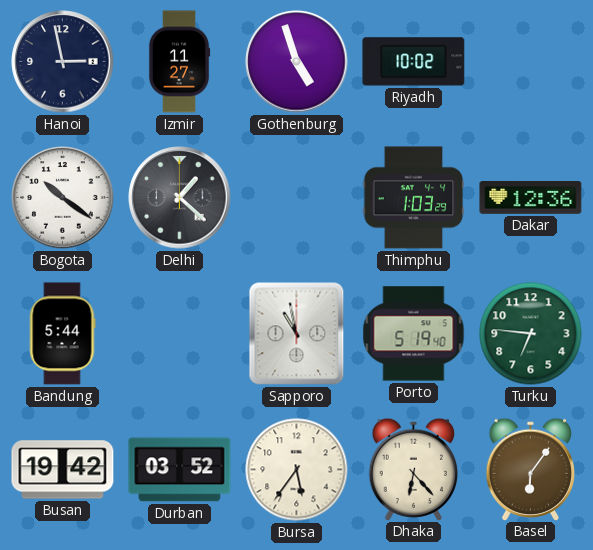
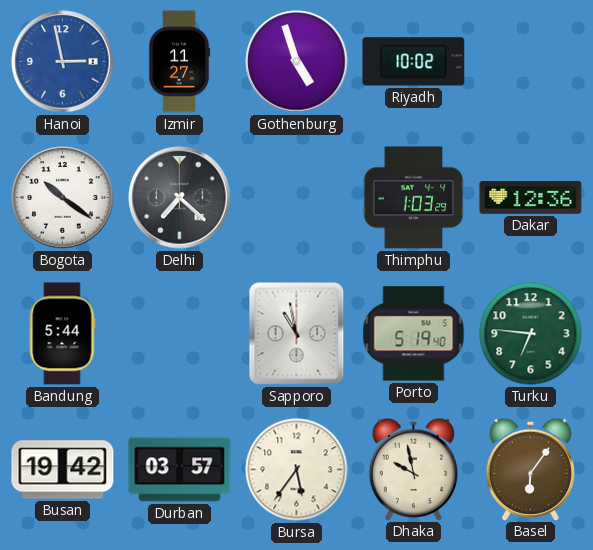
Hanoi dial: navy -> blue
Delhi: 1:22 -> 7:22
Durban: 03:52 -> 03:57
Dhaka: 6:23 -> 9:58
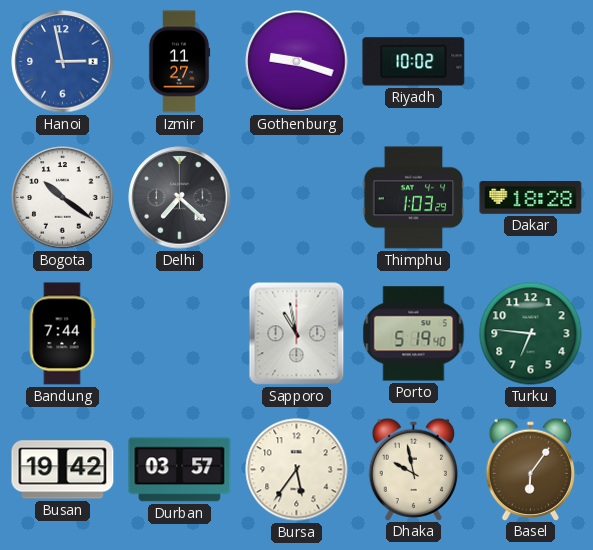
Gothenburg: 4:57 -> 9:18
Dakar: 12:36 -> 18:28
Bandung: 5:44 -> 7:44
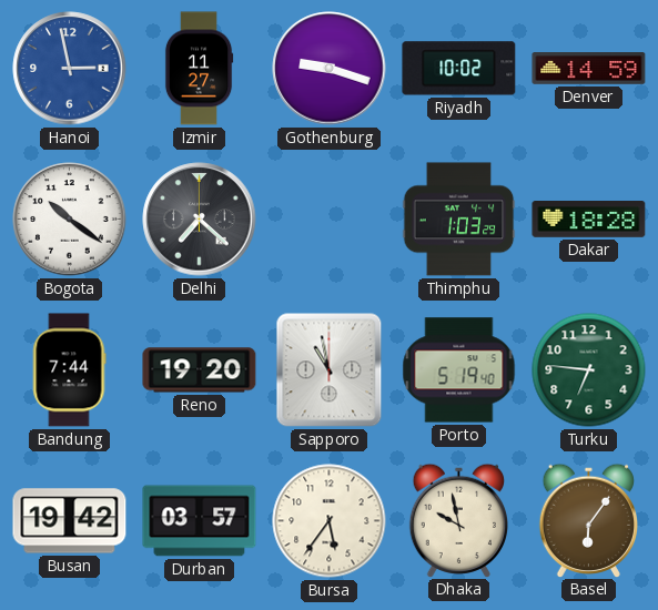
Denver: none -> 14:59
Reno: none -> 19:20
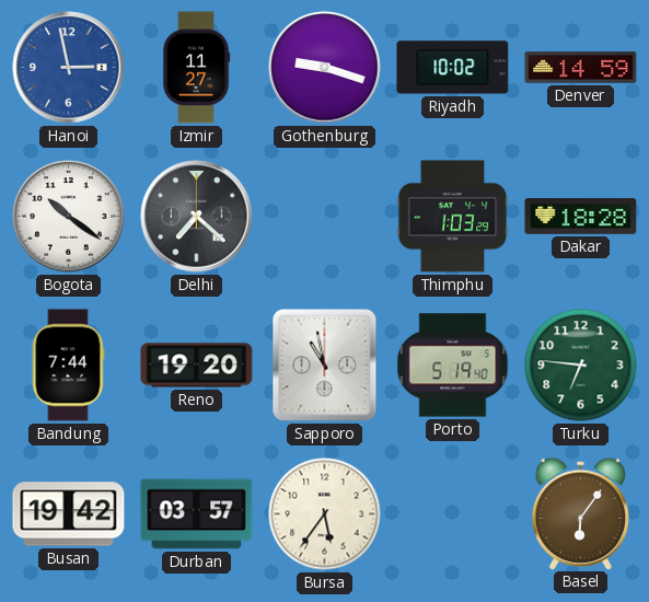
Dhaka: 9:58 -> none
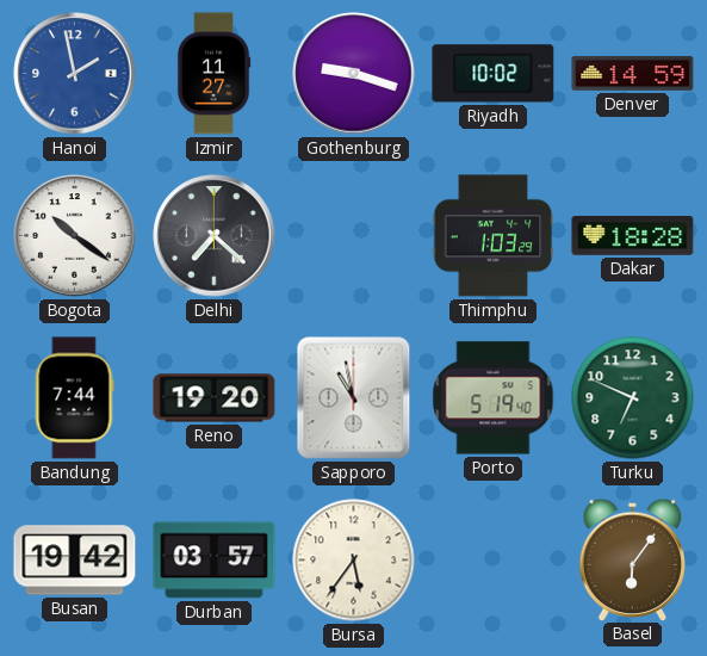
Hanoi: 2:58 -> 1:58
Turku: 6:46 -> 6:49
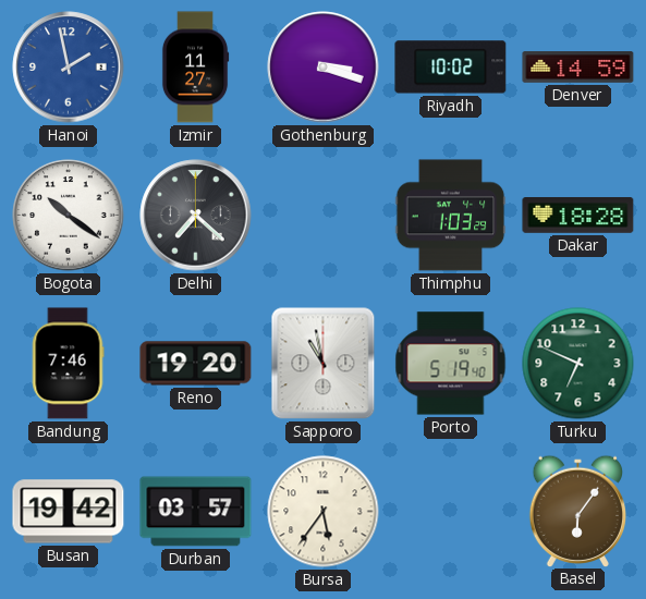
Gothenburg: 9:18 -> 3:18
Bandung: 7:44 -> 7:46
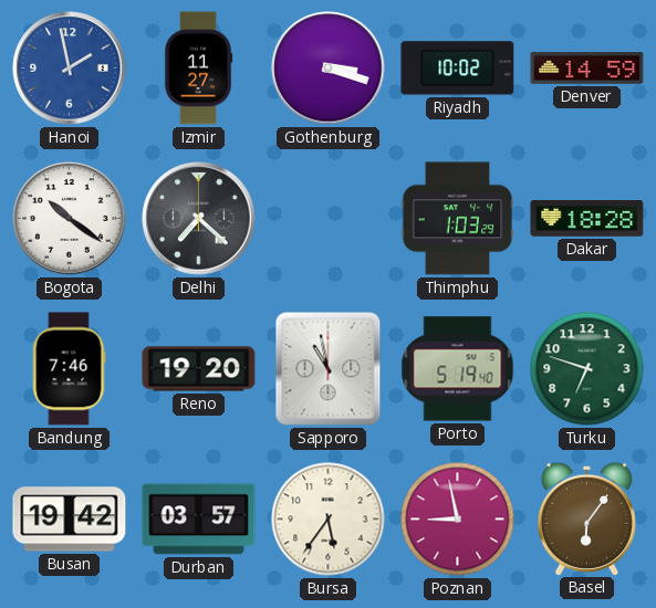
Turku: 6:49 -> 6:48
Poznan: none -> 8:58
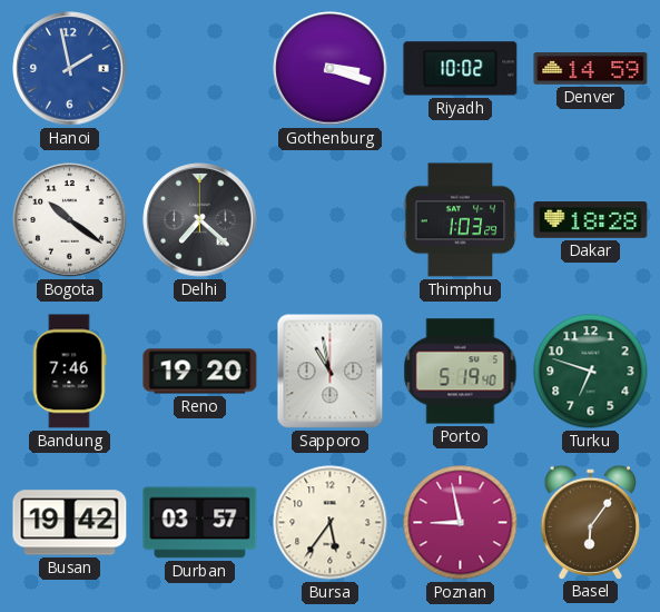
Izmir: 11:27 -> none
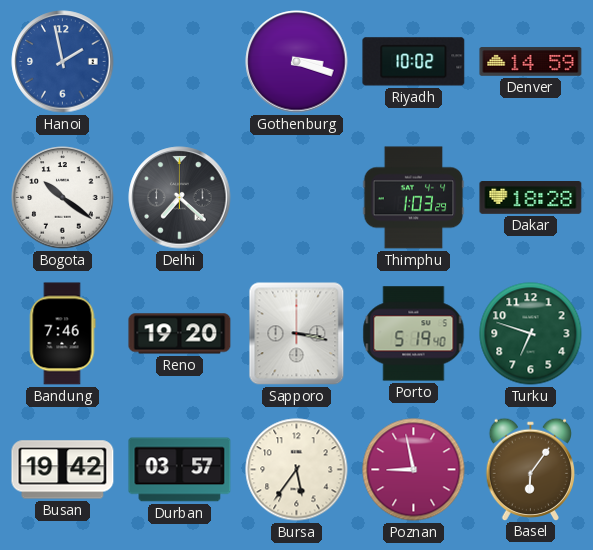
Sapporo: 10:58 -> 3:17
